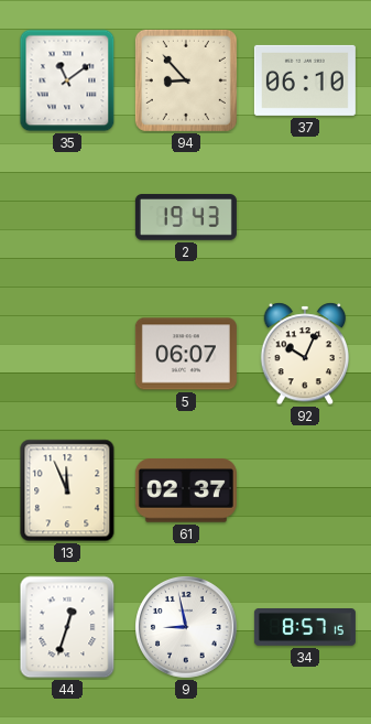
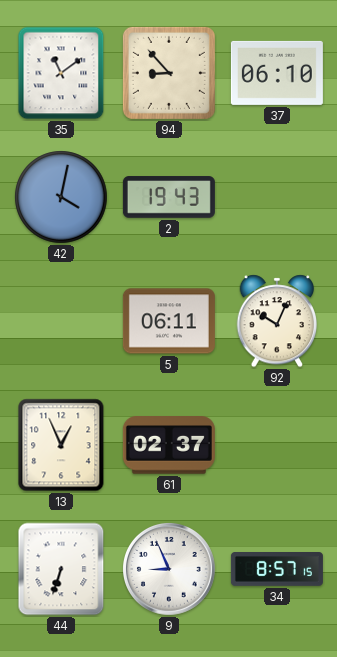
42: none -> 4:02
5: 06:07 -> 06:11
13: 11:56 -> 12:56
44: 12:33 -> 6:33
9: 8:58 -> 8:56
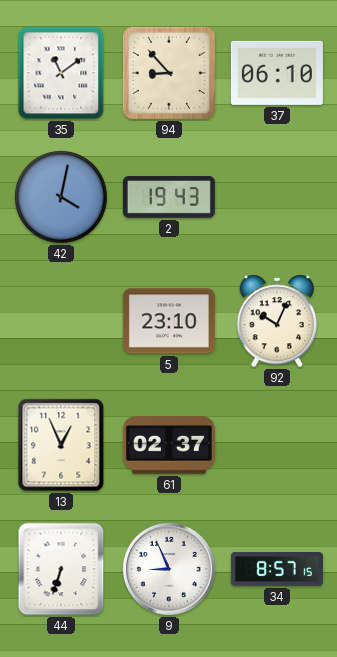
5: 06:11 -> 23:10
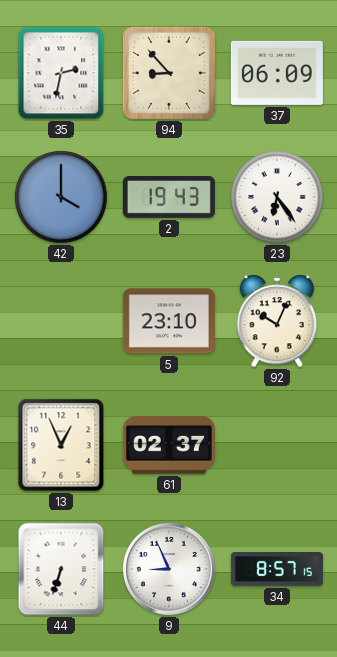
35: 11:09 -> 2:32
37: 06:10 -> 06:09
42: 4:02 -> 4:00
23: none -> 6:24
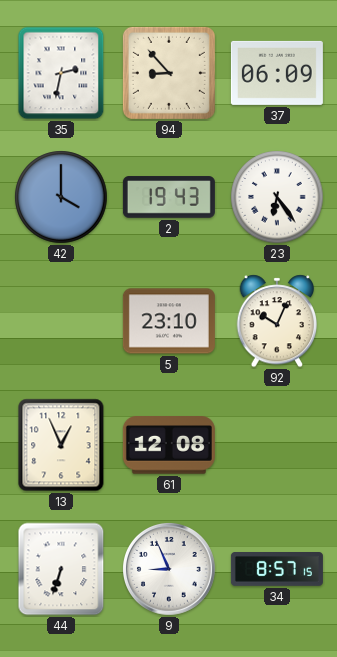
61: 02:37 -> 12:08
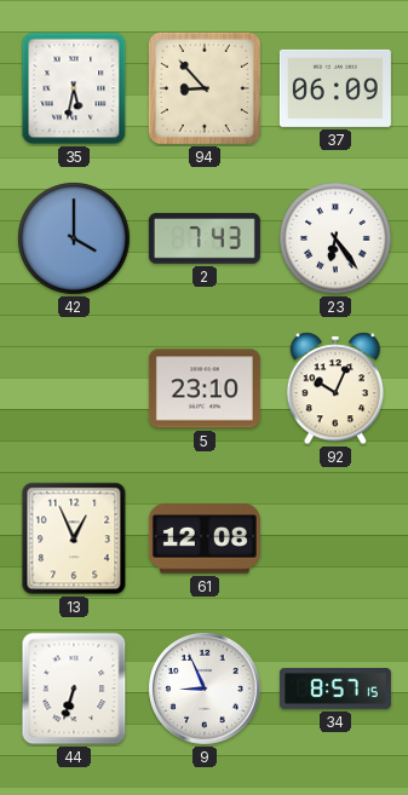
35: 2:32 -> 5:32
2: 19:43 -> 7:43
